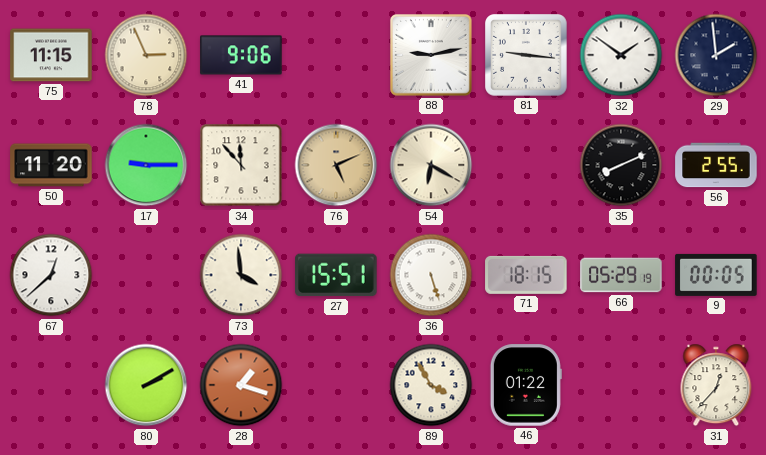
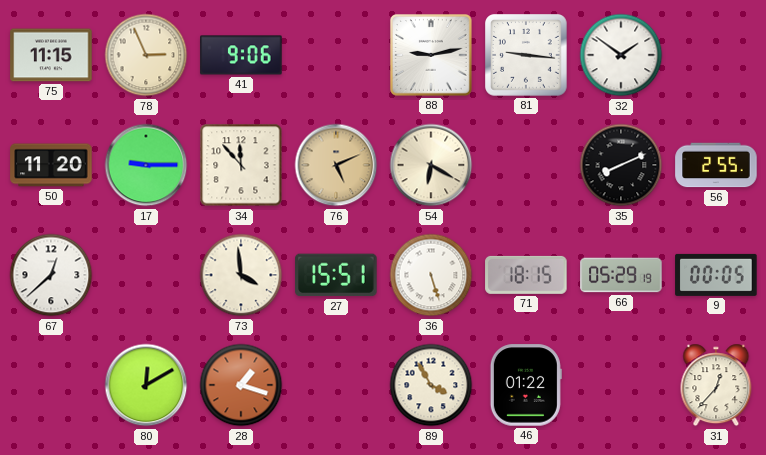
29: 1:59 -> none
80: 2:10 -> 12:10
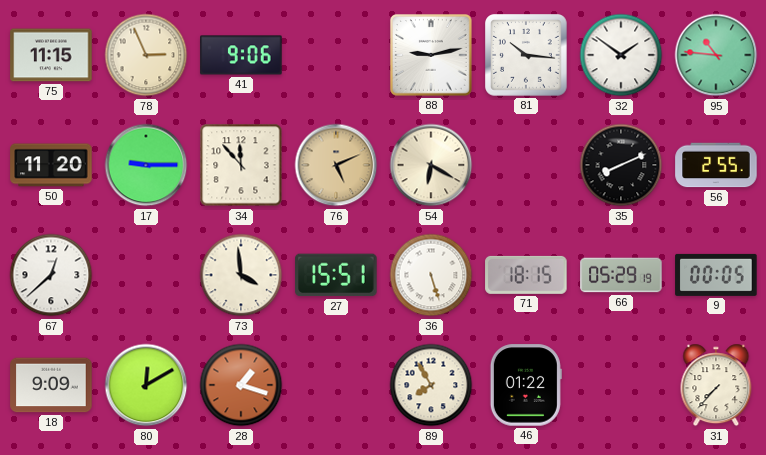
81: 9:16 -> 10:16
95: none -> 10:46
18: none -> 9:09
89: 3:55 -> 7:55
31: 12:37 -> 7:37
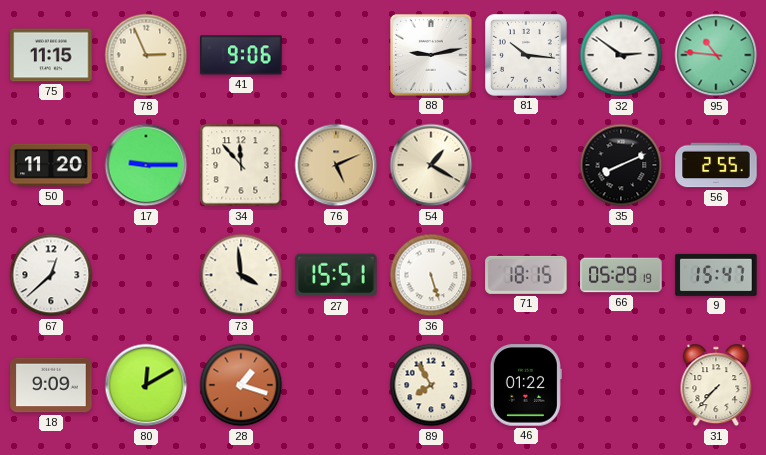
32: 1:51 -> 2:51
54: 6:20 -> 1:20
9: 00:05 -> 15:47
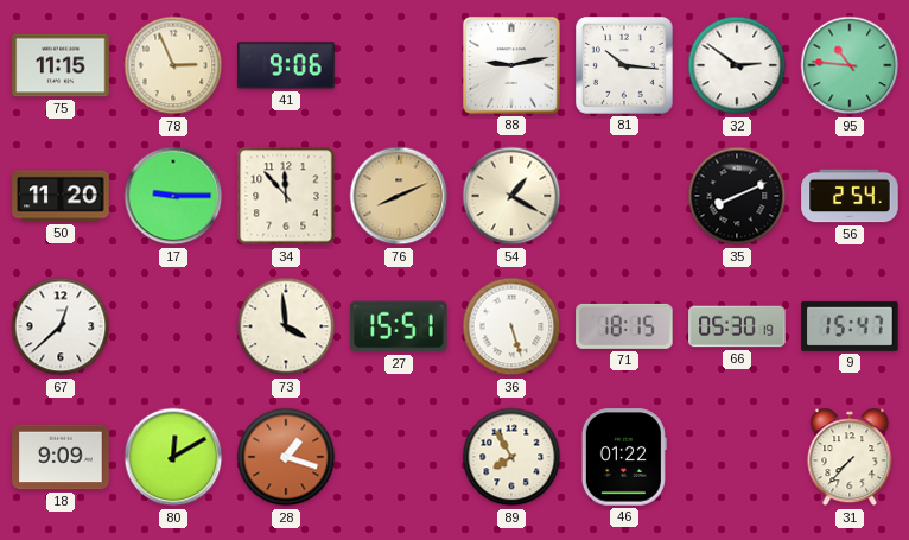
76: 5:11 -> 8:11
56: 2:55 -> 2:54
66: 05:29 -> 05:30
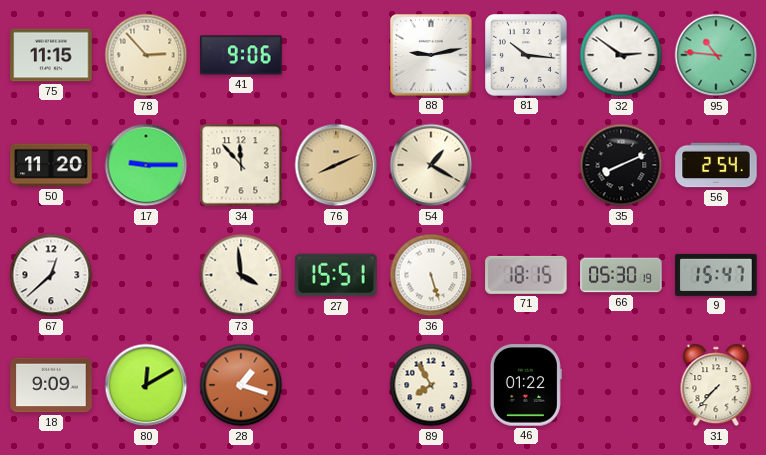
78: 2:56 -> 2:53
